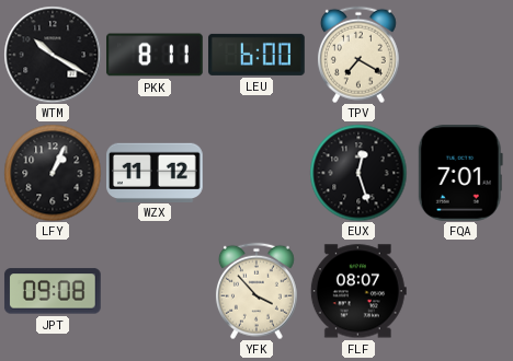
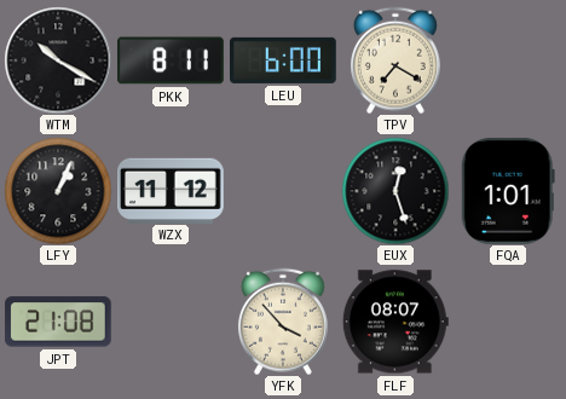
FQA: 7:01 -> 1:01
JPT: 09:08 -> 21:08
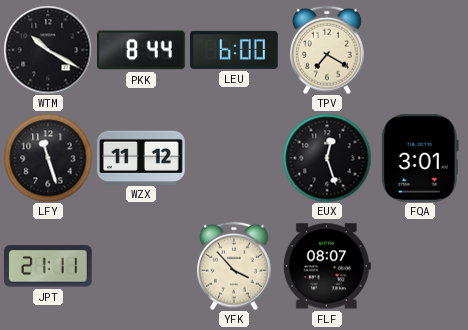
PKK: 8:11 -> 8:44
LFY: 1:04 -> 11:27
FQA: 1:01 -> 3:01
JPT: 21:08 -> 21:11
